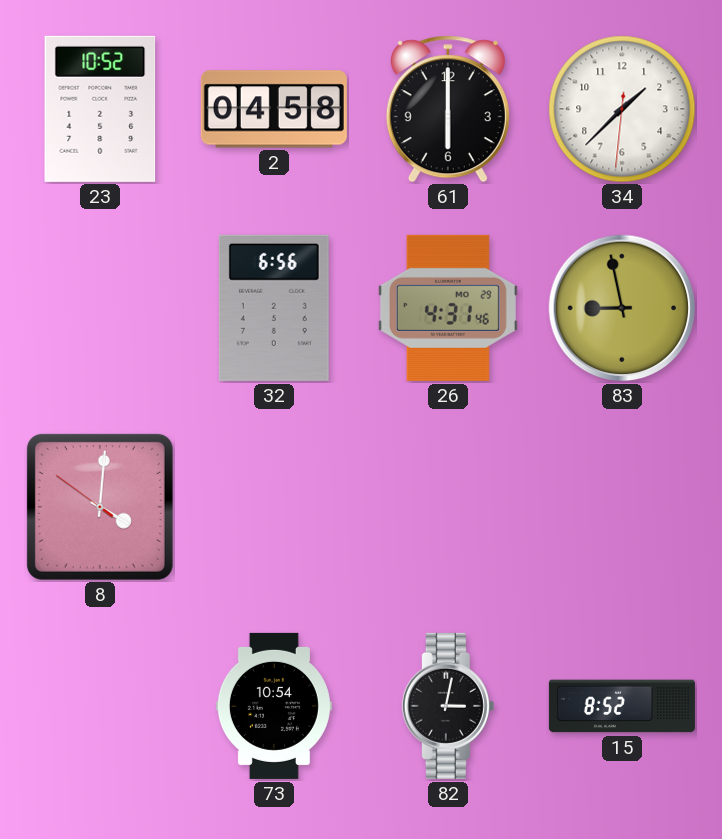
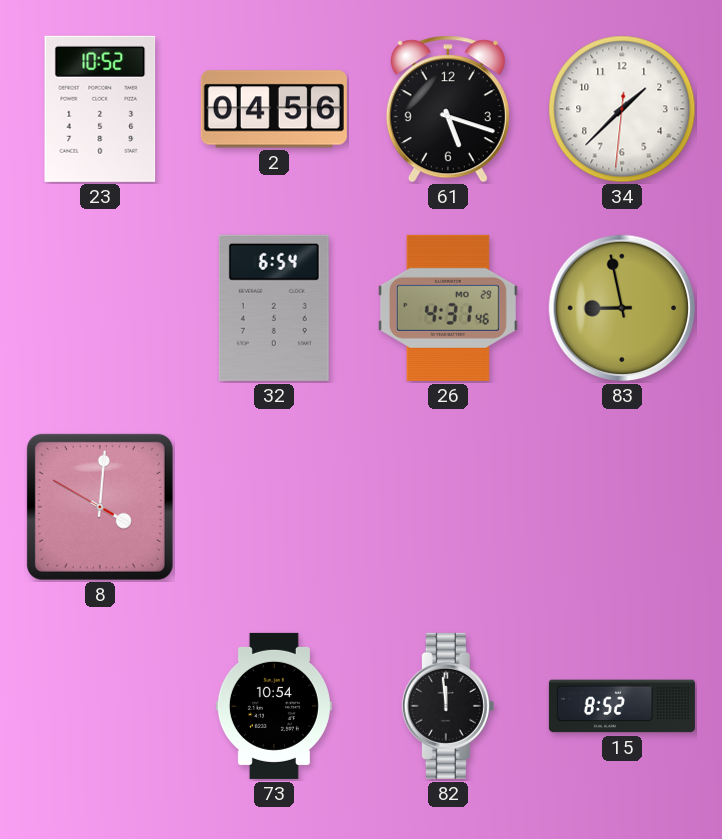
2: 04:58 -> 04:56
61: 6:00 -> 5:18
32: 6:56 -> 6:54
8: 4:00:51 -> 4:00:50
82: 3:02 -> 11:59
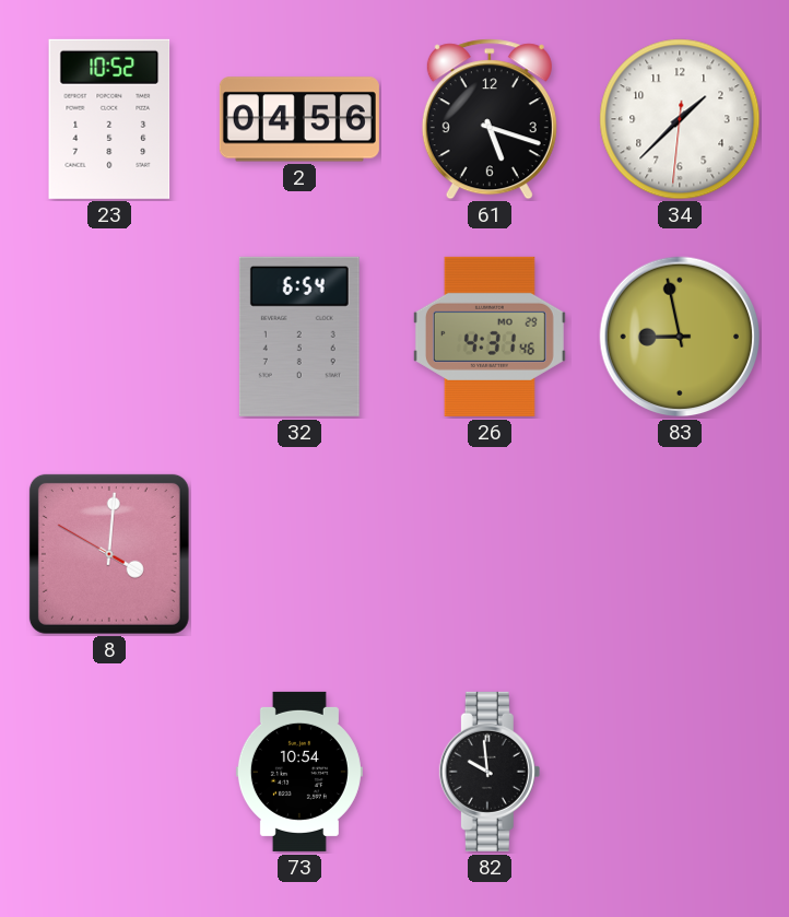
82: 11:59 -> 9:59
15: 8:52 -> none
